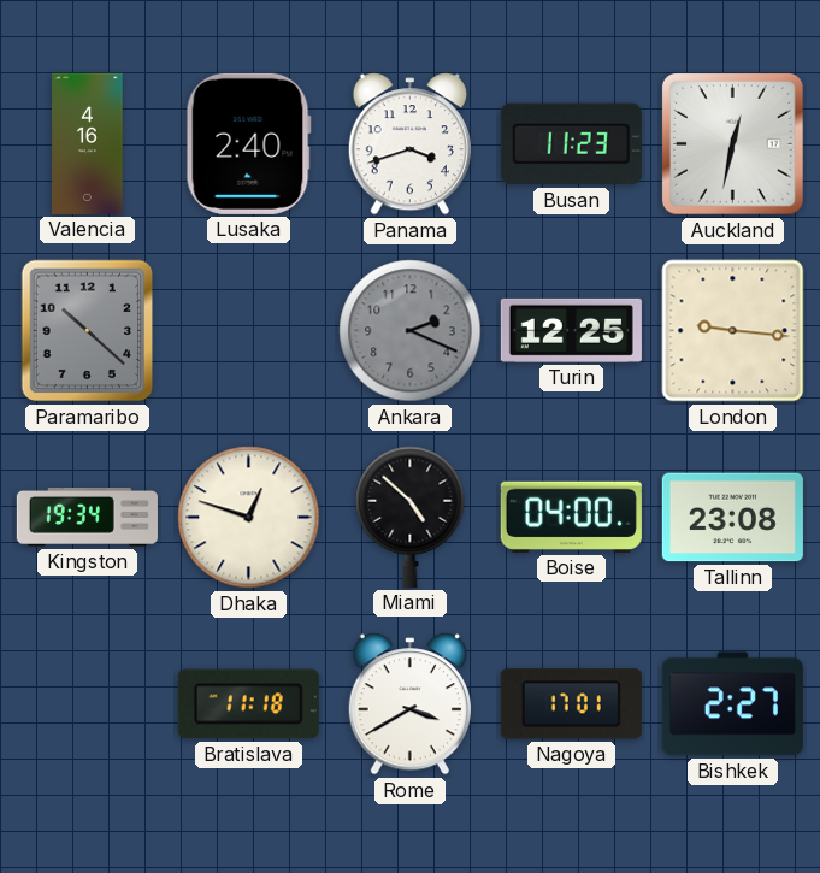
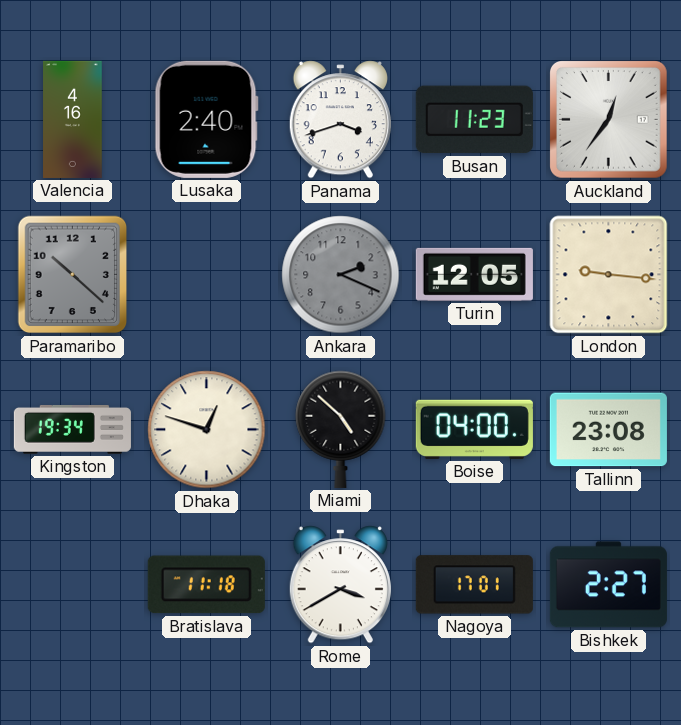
Auckland: 12:32 -> 12:36
Turin: 12:25 -> 12:05
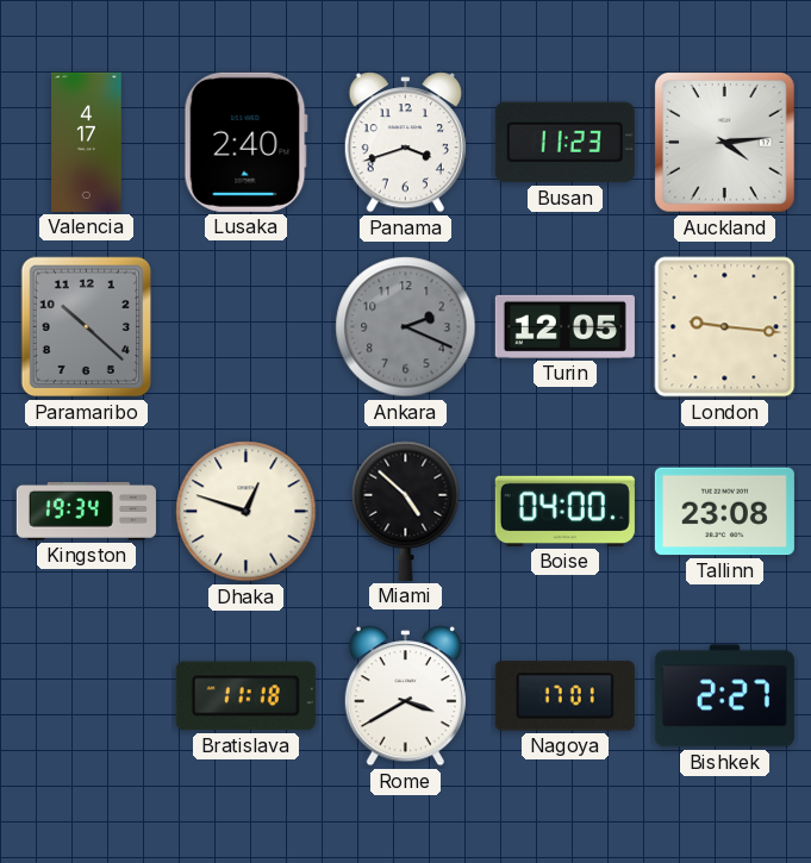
Valencia: 4:16 -> 4:17
Auckland: 12:36 -> 4:14
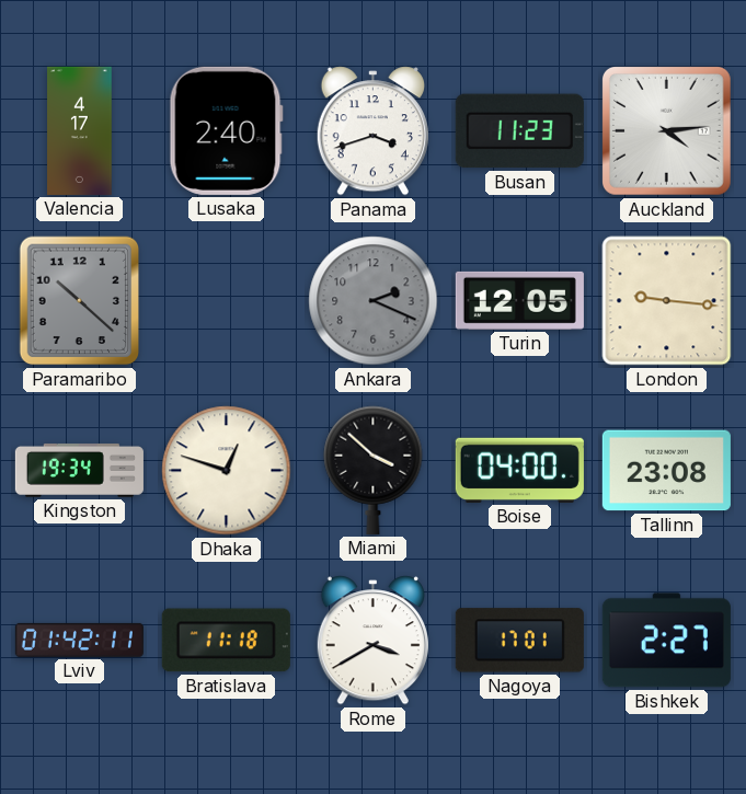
Miami: 4:52 -> 3:52
Lviv: none -> 01:42
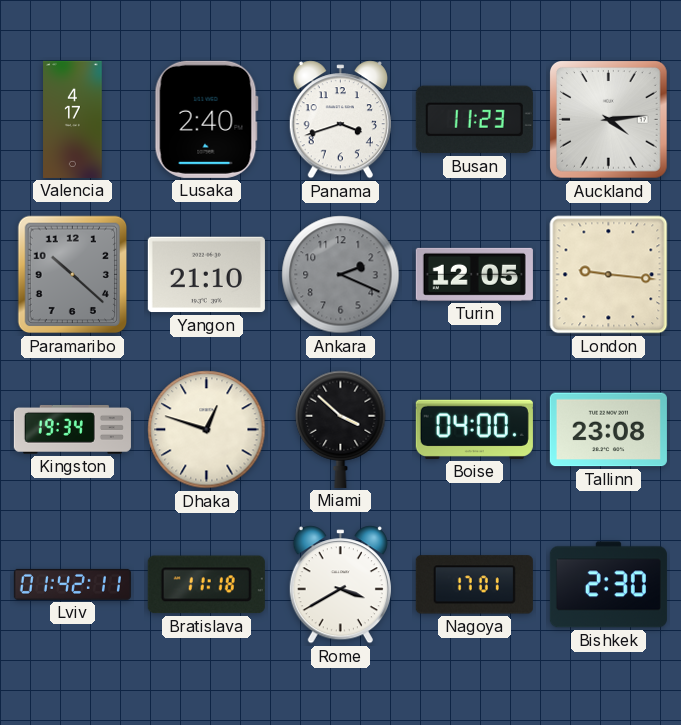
Yangon: none -> 21:10
Bishkek: 2:27 -> 2:30
